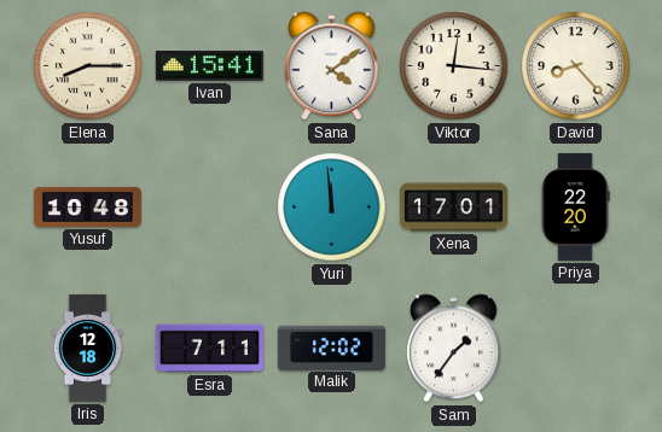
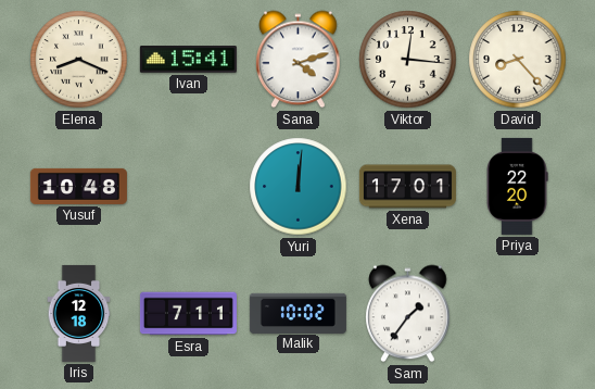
Elena: 8:15 -> 8:19
Sana: 4:09 -> 4:12
Yuri: 11:59 -> 12:01
Malik: 12:02 -> 10:02
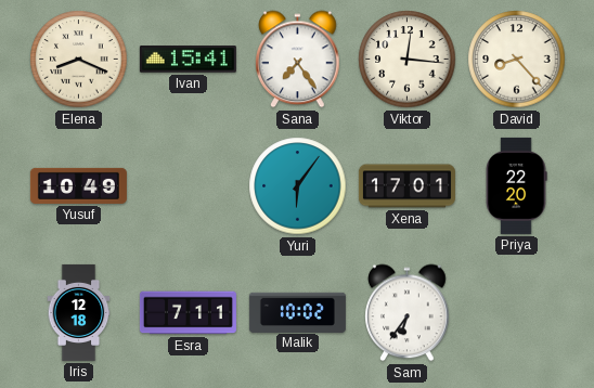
Sana: 4:12 -> 7:24
Yusuf: 10:48 -> 10:49
Yuri: 12:01 -> 6:06
Sam: 1:36 -> 6:36
